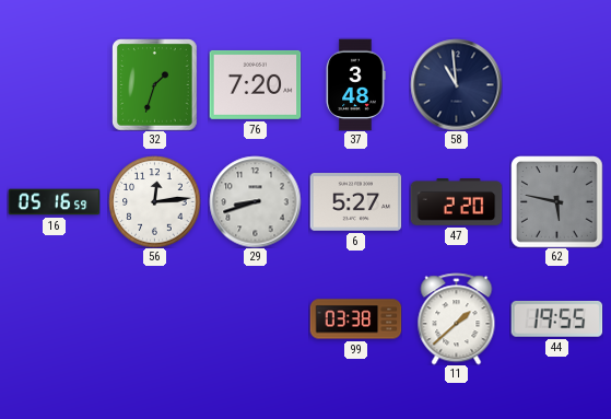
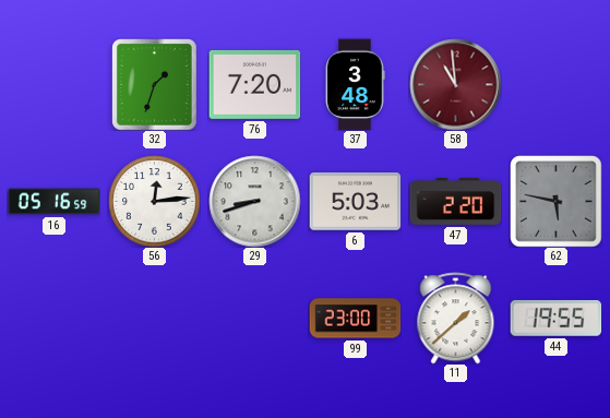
58 dial: navy -> burgundy
6: 5:27 -> 5:03
99: 03:38 -> 23:00
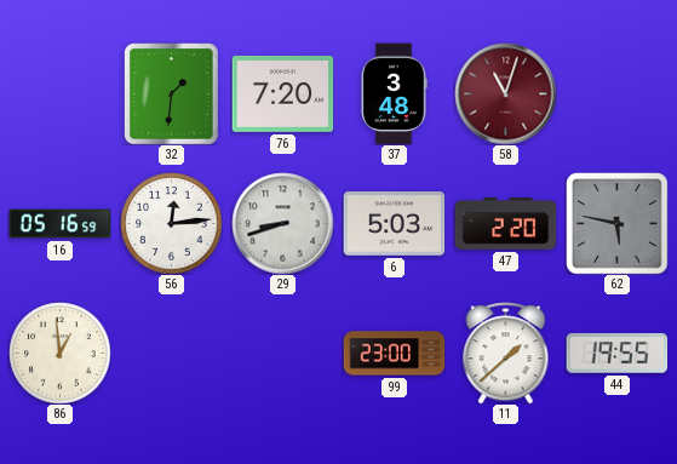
32: 1:33 -> 1:31
58: 10:59 -> 11:03
86: none -> 12:59
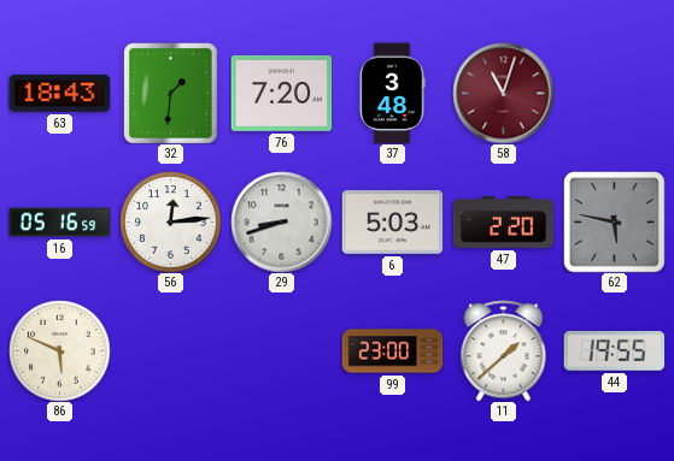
63: none -> 18:43
86: 12:59 -> 5:49
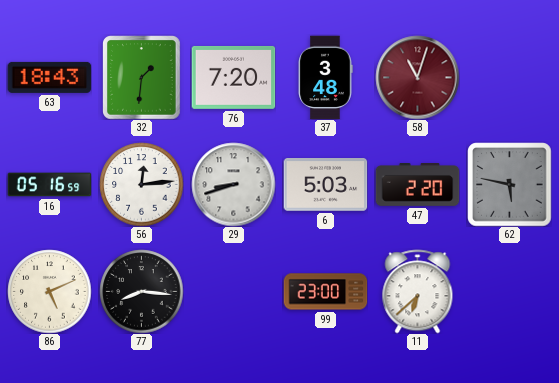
86: 5:49 -> 5:11
77: none -> 8:16
11: 1:38 -> 6:38
44: 19:55 -> none
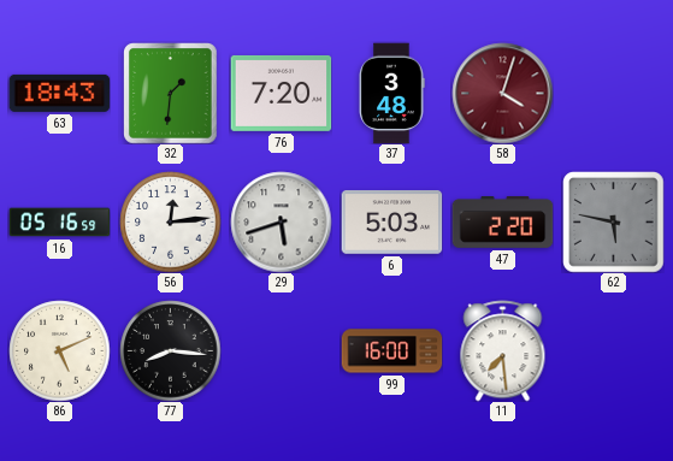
58: 11:03 -> 4:03
29: 8:42 -> 5:42
99: 23:00 -> 16:00
11: 6:38 -> 7:29
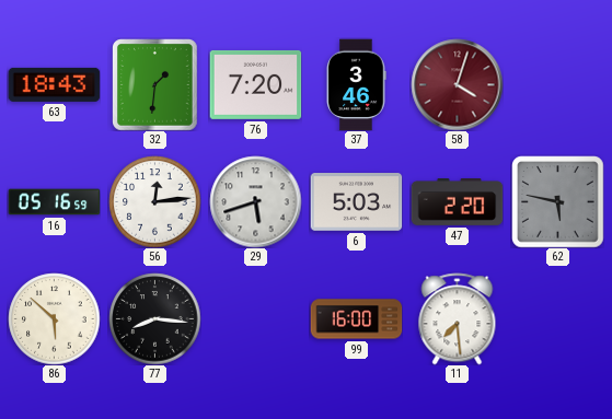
37: 3:48 -> 3:46
86: 5:11 -> 5:52
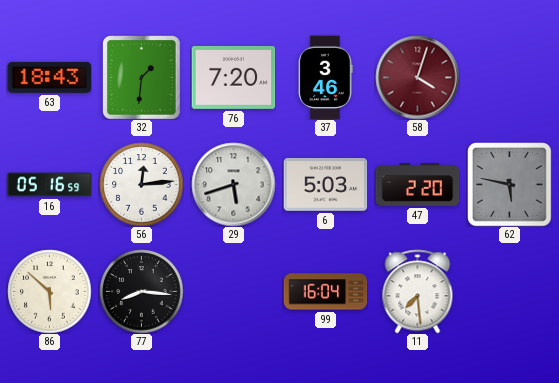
99: 16:00 -> 16:04
